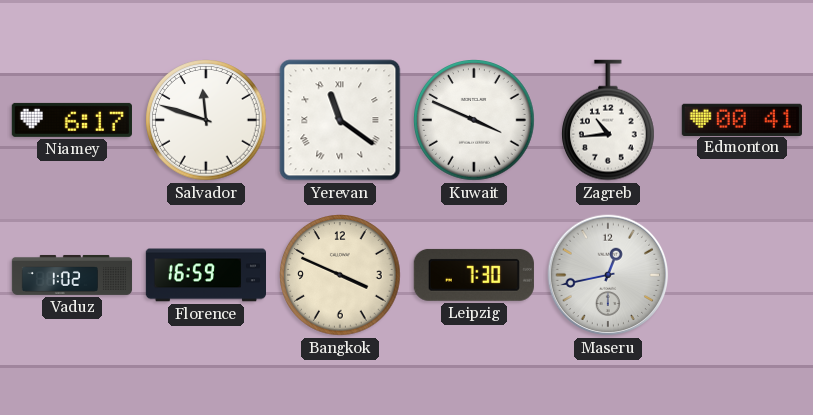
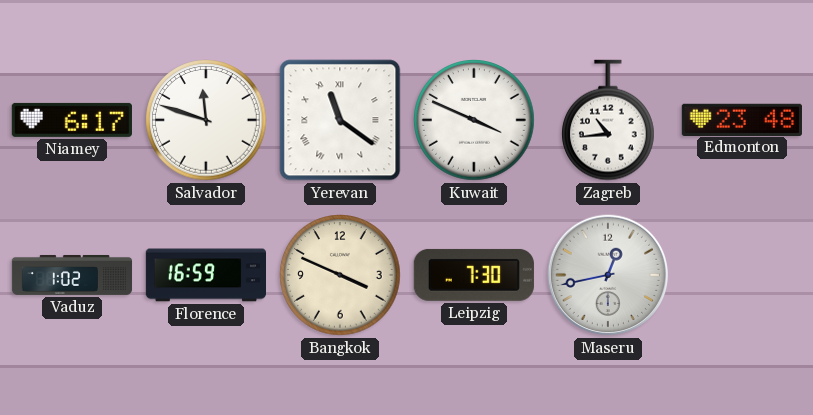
Edmonton: 00:41 -> 23:48
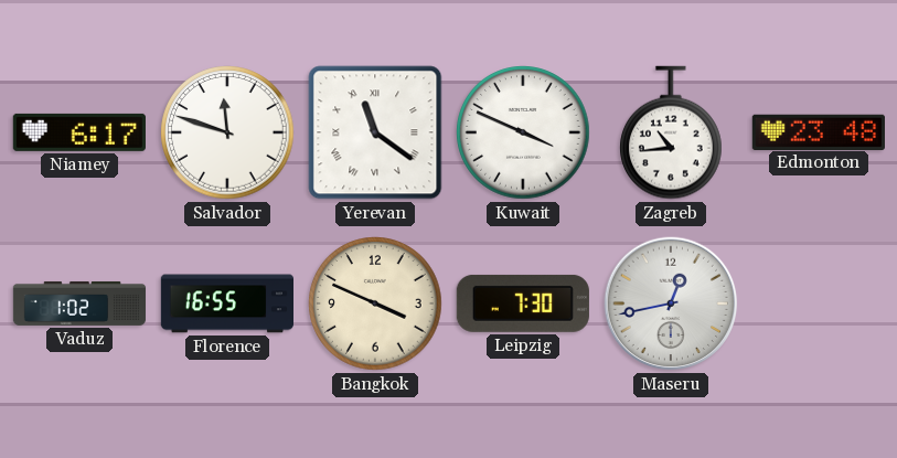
Florence: 16:59 -> 16:55
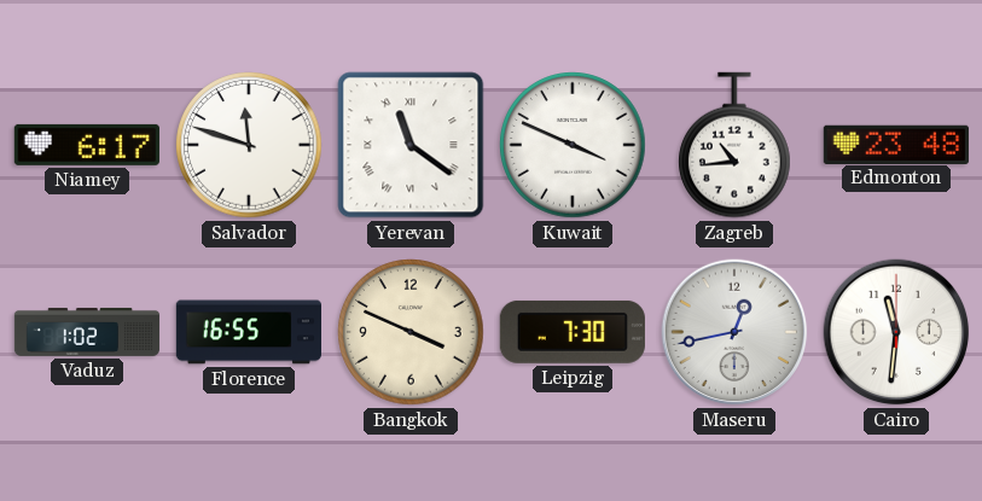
Cairo: none -> 11:31
